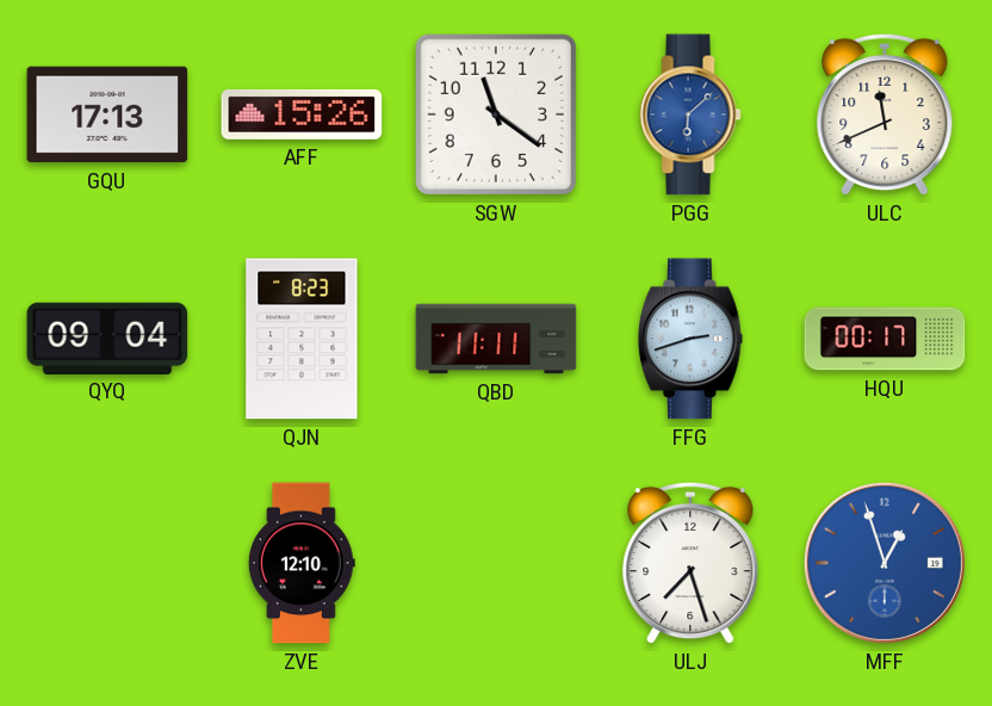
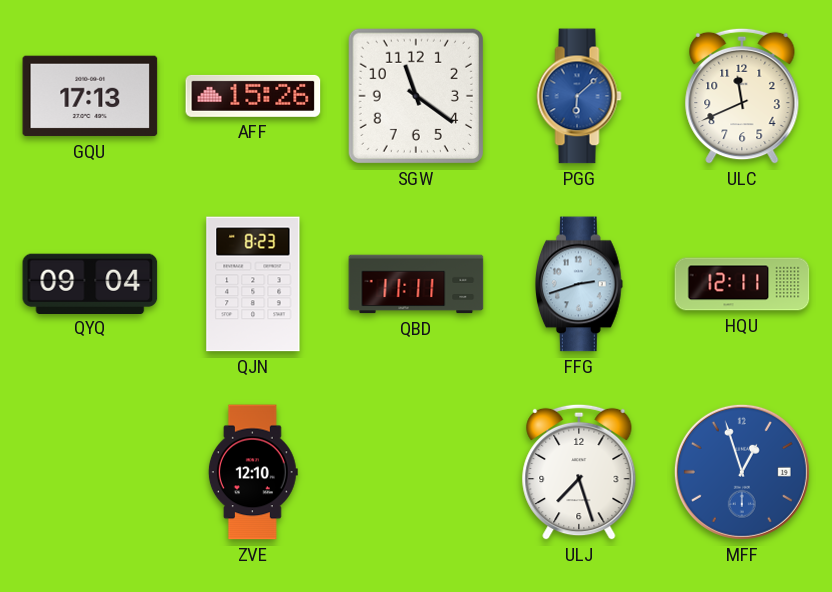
HQU: 00:17 -> 12:11
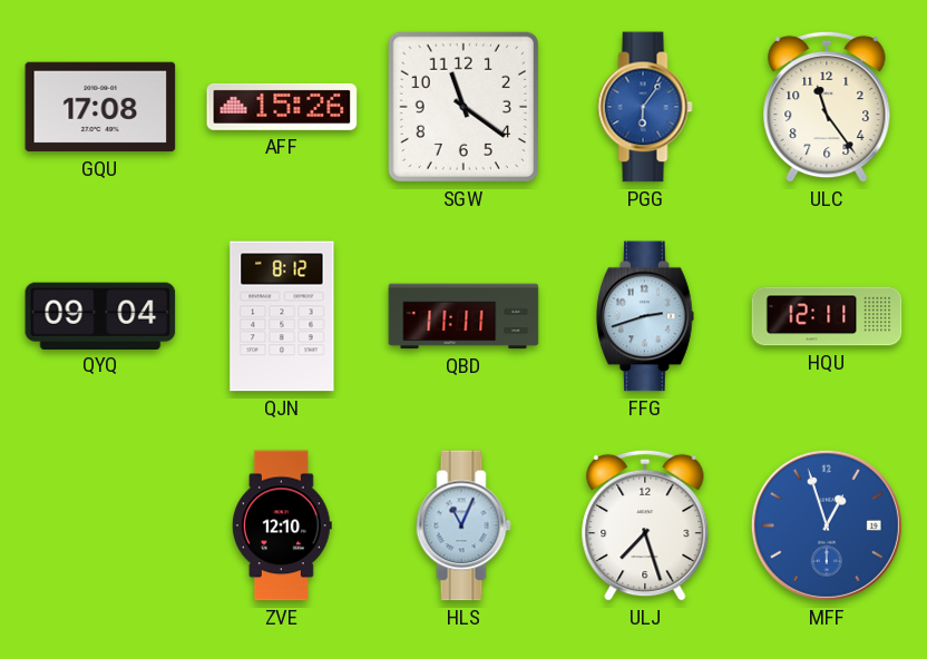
GQU: 17:13 -> 17:08
PGG: 6:08 -> 6:06
ULC: 11:41 -> 11:24
QJN: 8:23 -> 8:12
HLS: none -> 11:04
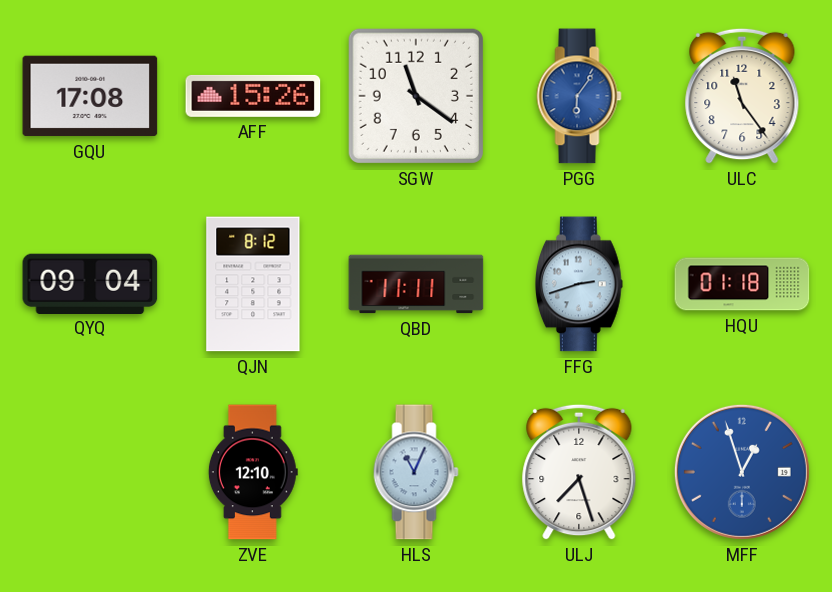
HQU: 12:11 -> 01:18
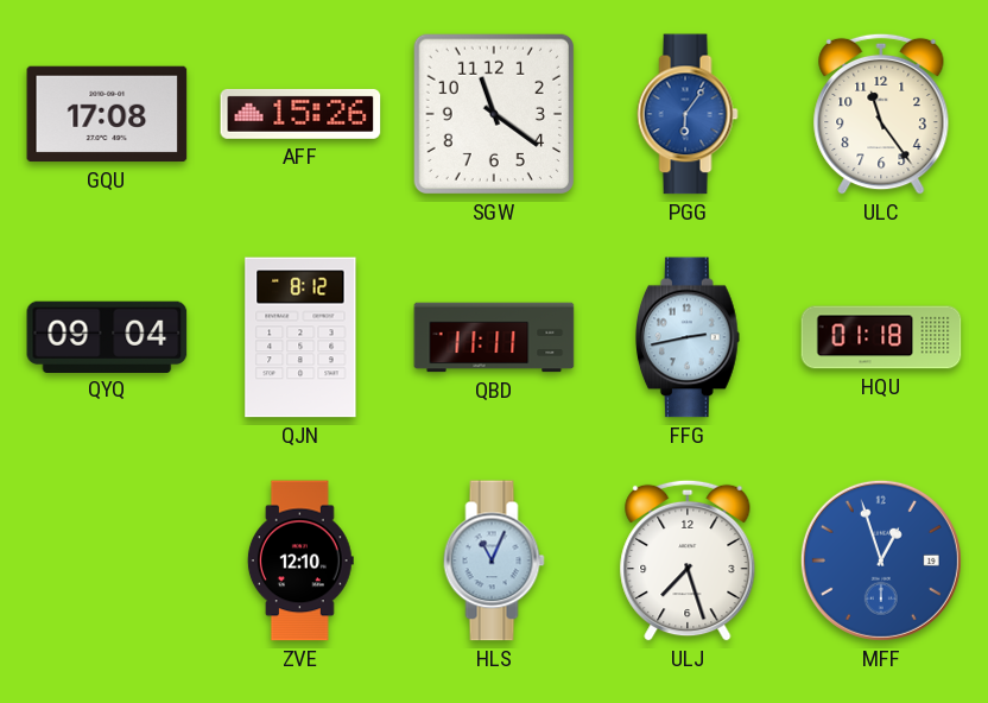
FFG: 2:42 -> 2:43
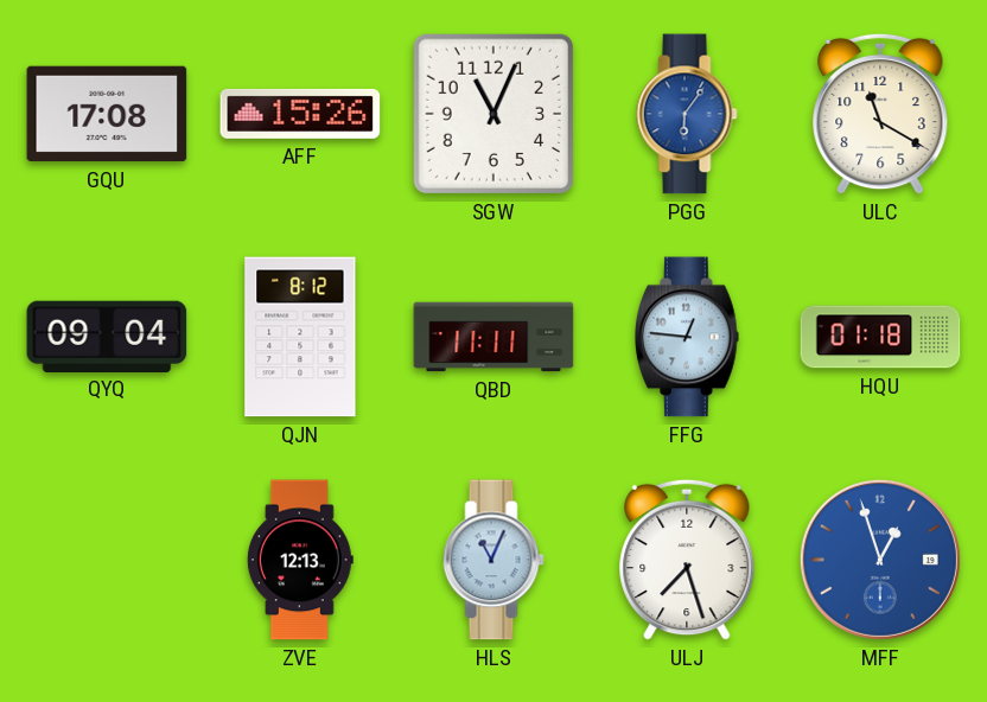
SGW: 11:21 -> 11:04
ULC: 11:24 -> 11:20
FFG: 2:43 -> 12:46
ZVE: 12:10 -> 12:13
